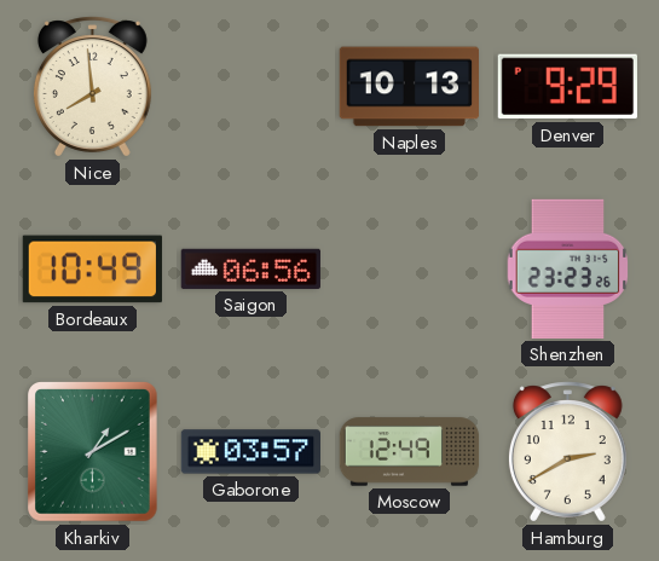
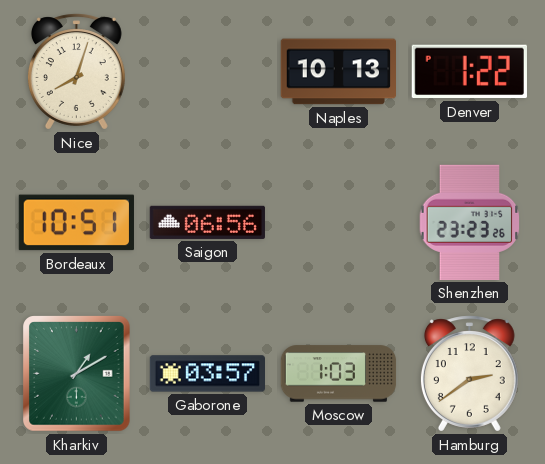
Nice: 7:59 -> 8:03
Denver: 9:29 -> 1:22
Bordeaux: 10:49 -> 10:51
Moscow: 12:49 -> 1:03
Hamburg: 2:40 -> 2:39
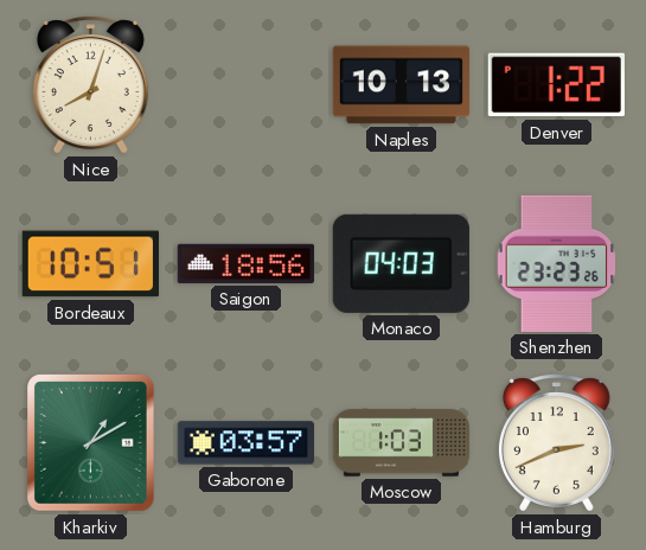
Saigon: 06:56 -> 18:56
Monaco: none -> 04:03
Hamburg: 2:39 -> 2:41
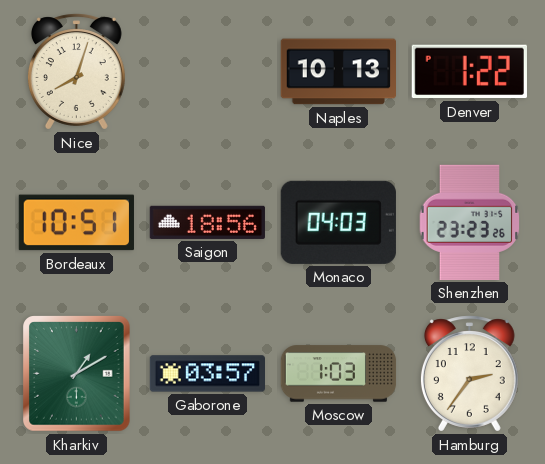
Hamburg: 2:41 -> 2:36
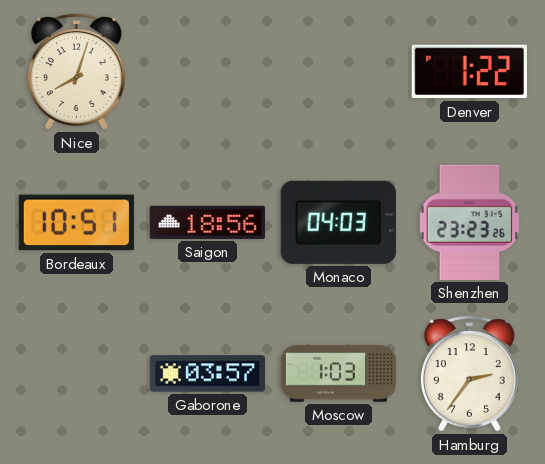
Naples: 10:13 -> none
Kharkiv: 1:10 -> none
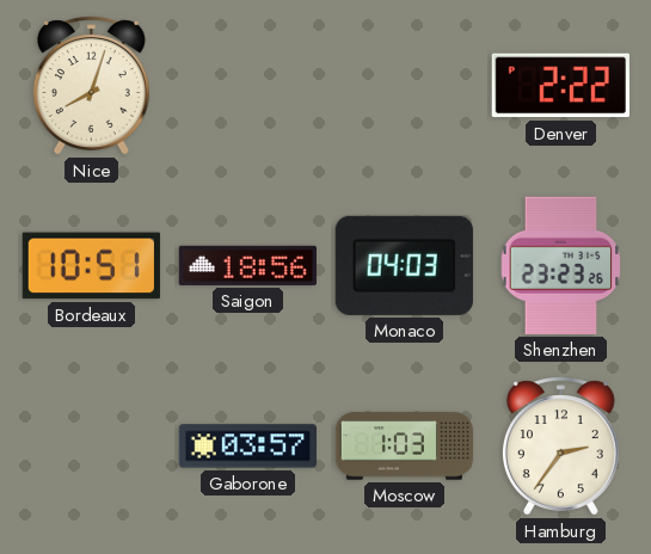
Denver: 1:22 -> 2:22
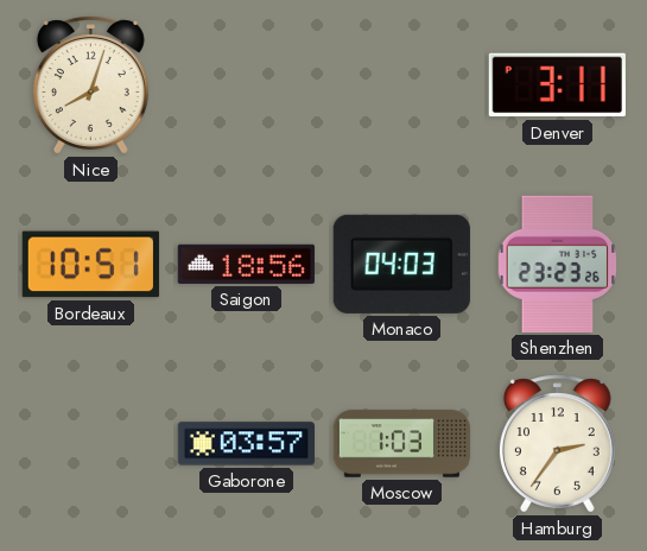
Denver: 2:22 -> 3:11
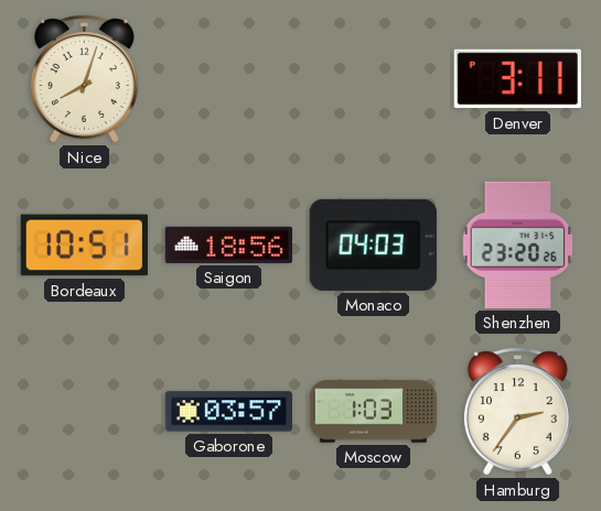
Shenzhen: 23:23 -> 23:20
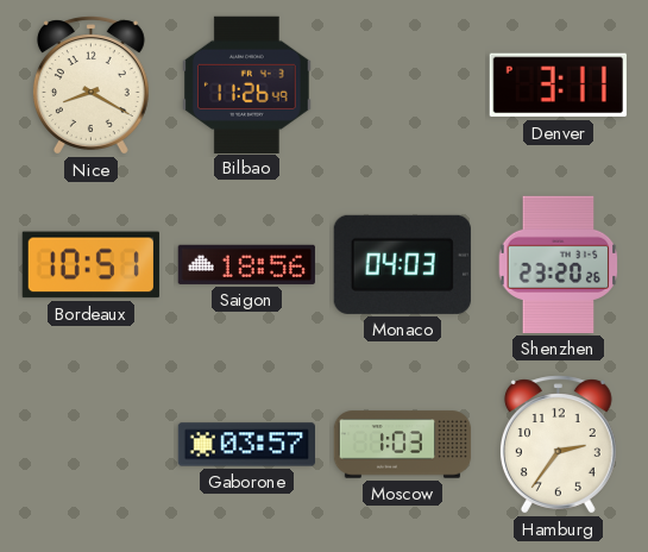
Nice: 8:03 -> 8:20
Bilbao: none -> 11:26
